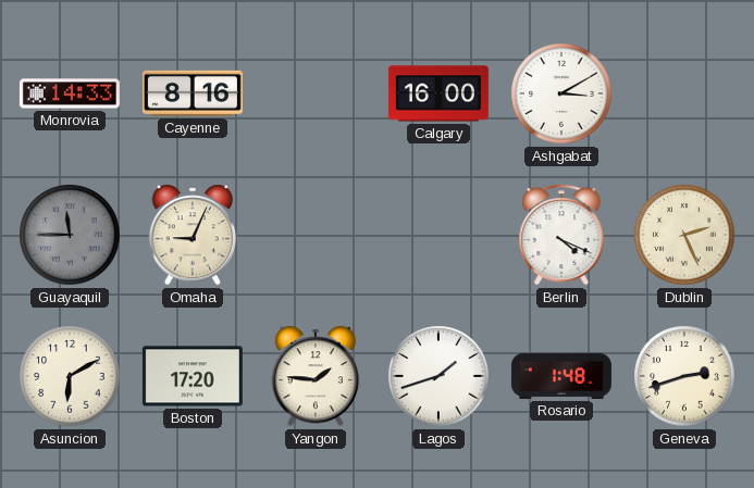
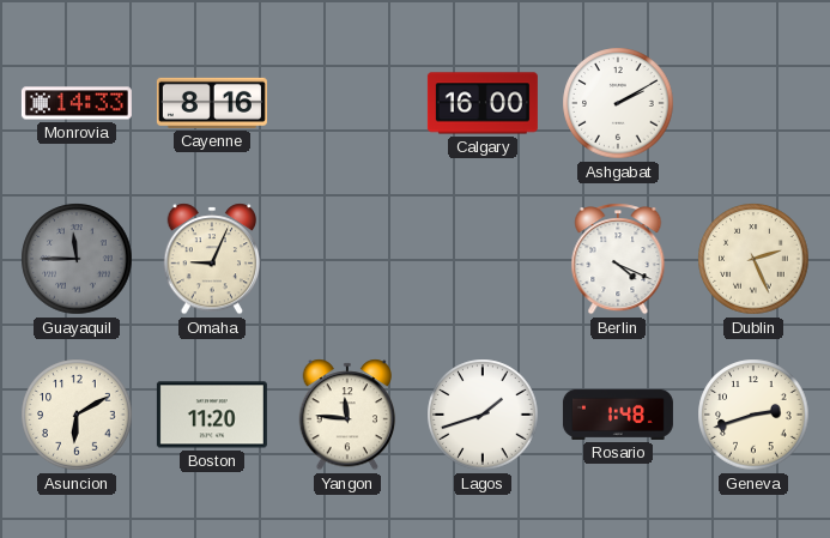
Ashgabat: 3:10 -> 2:10
Boston: 17:20 -> 11:20
Yangon: 1:46 -> 11:46
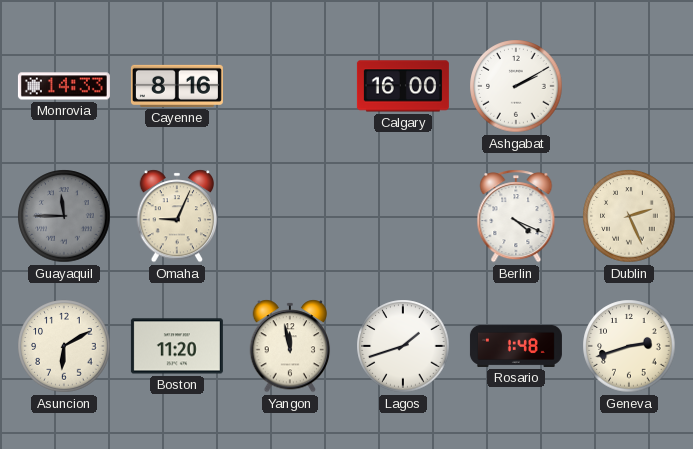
Yangon: 11:46 -> 11:58
